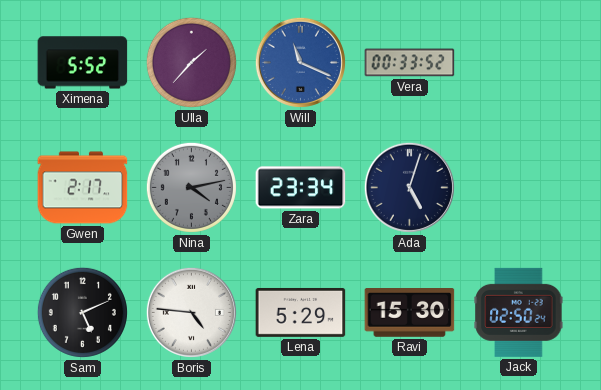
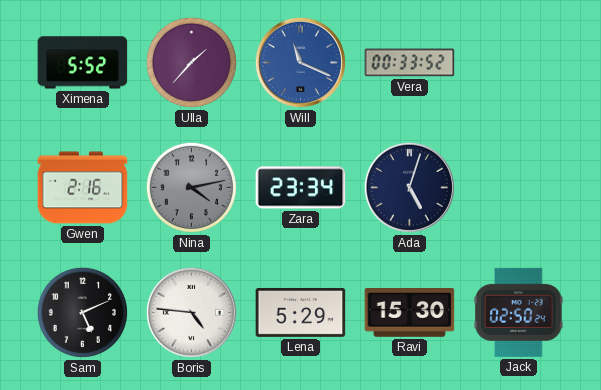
Gwen: 2:17 -> 2:16
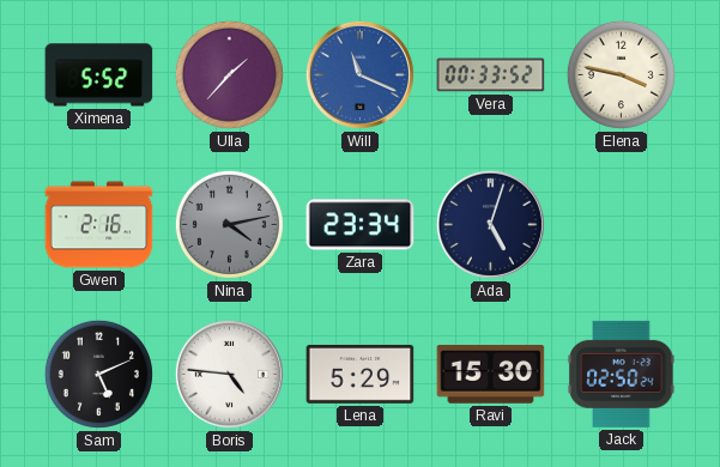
Elena: none -> 3:47
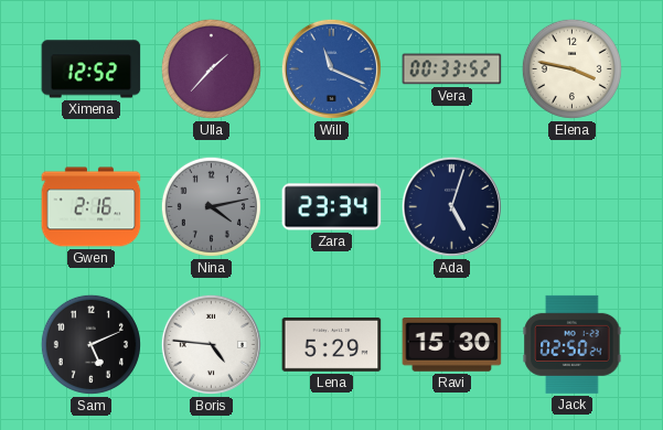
Ximena: 5:52 -> 12:52
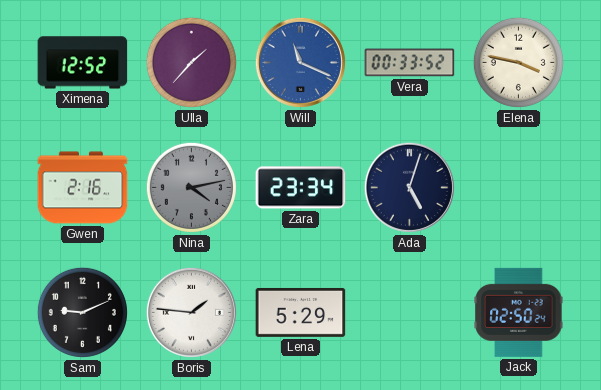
Sam: 5:11 -> 9:11
Boris: 4:46 -> 1:46
Ravi: 15:30 -> none
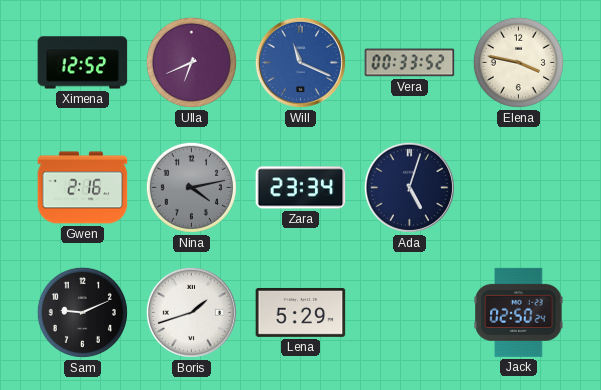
Ulla: 1:37 -> 6:41
Boris: 1:46 -> 1:42
